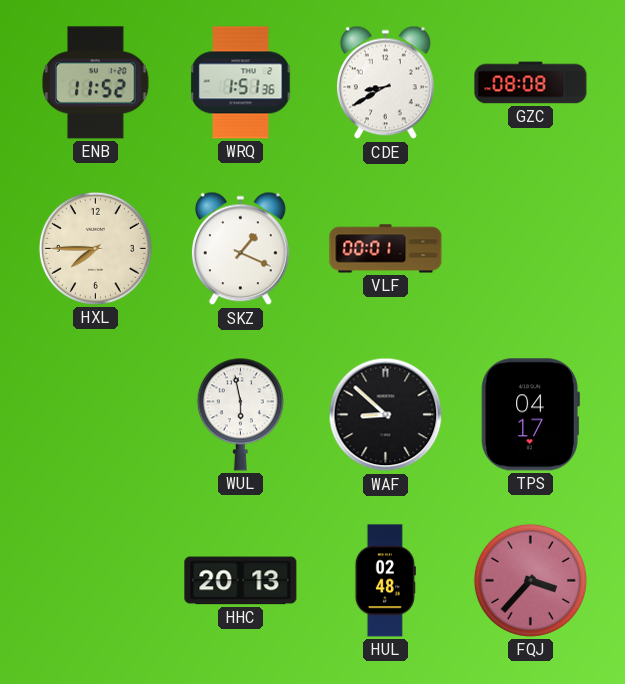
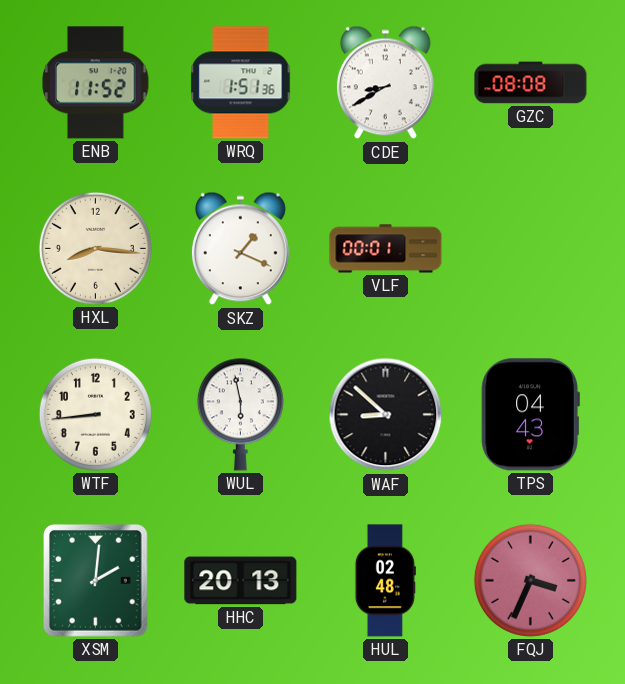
HXL: 7:45 -> 8:16
WTF: none -> 8:44
TPS: 04:17 -> 04:43
XSM: none -> 2:01
FQJ: 3:37 -> 3:34
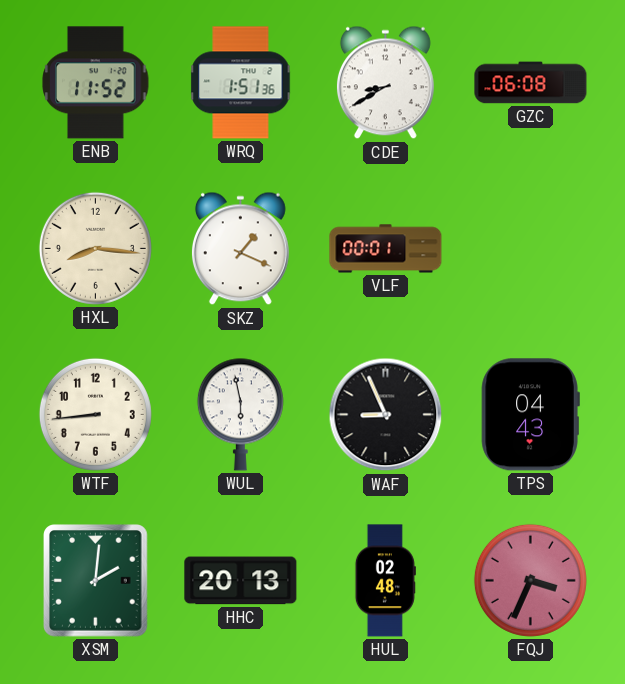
GZC: 08:08 -> 06:08
WAF: 8:52 -> 8:56
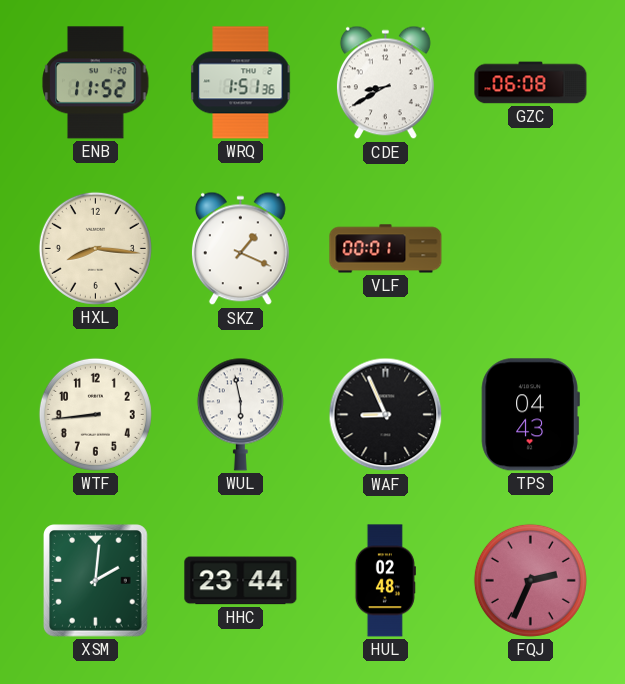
HHC: 20:13 -> 23:44
FQJ: 3:34 -> 2:34
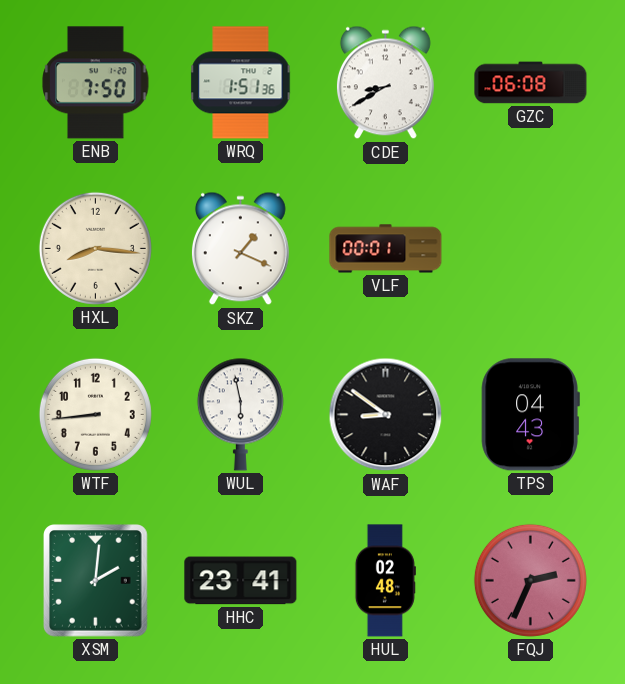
ENB: 11:52 -> 7:50
WAF: 8:56 -> 8:51
HHC: 23:44 -> 23:41
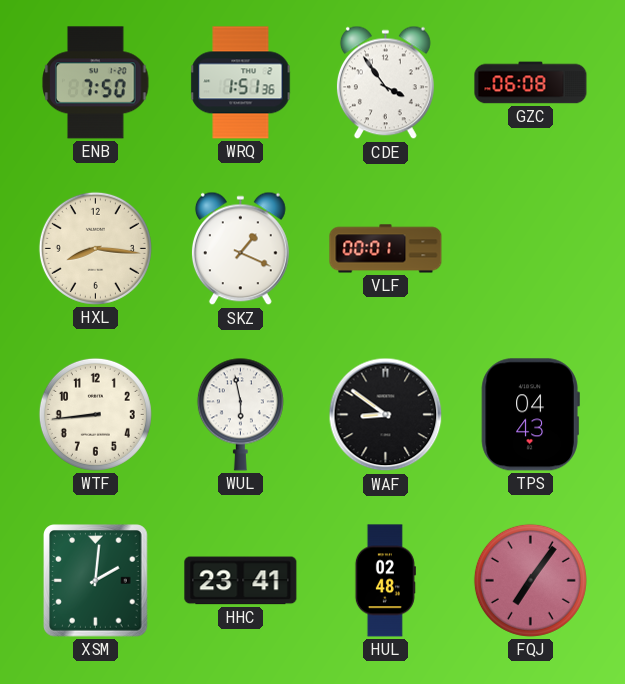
CDE: 8:40 -> 3:54
FQJ: 2:34 -> 7:06
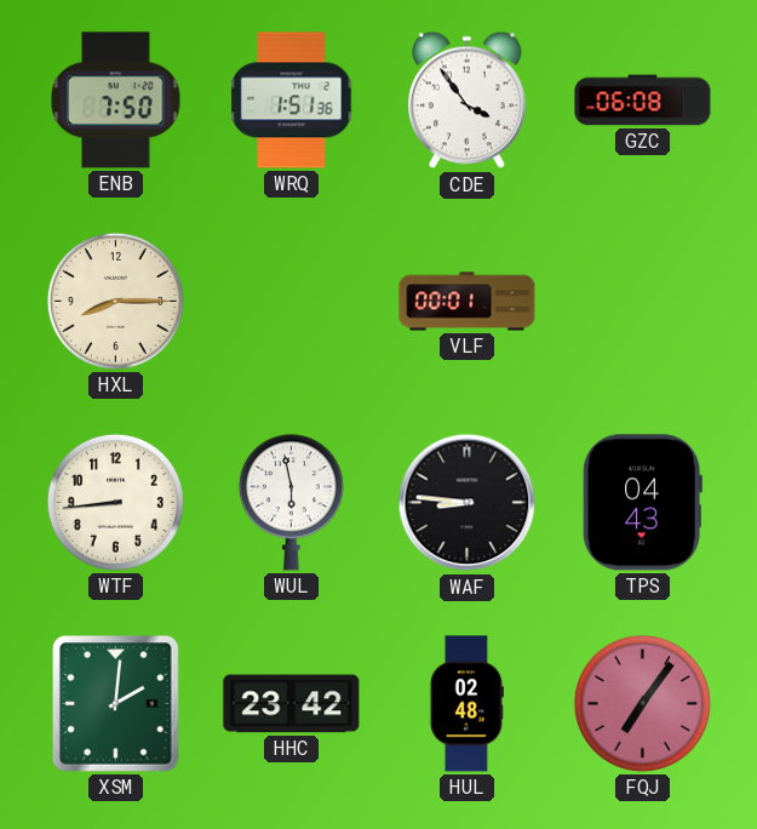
HXL: 8:16 -> 8:15
SKZ: 1:19 -> none
WAF: 8:51 -> 8:46
HHC: 23:41 -> 23:42
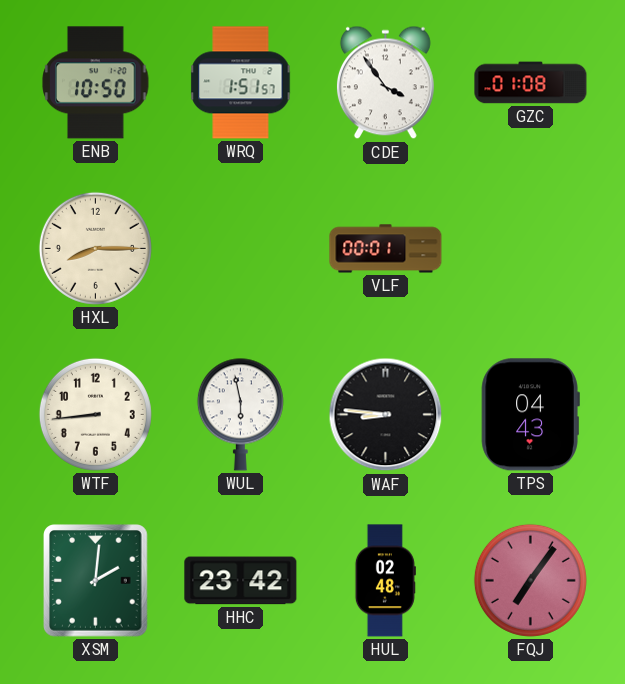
ENB: 7:50 -> 10:50
WRQ: 1:51:36 -> 1:51:57
GZC: 06:08 -> 01:08
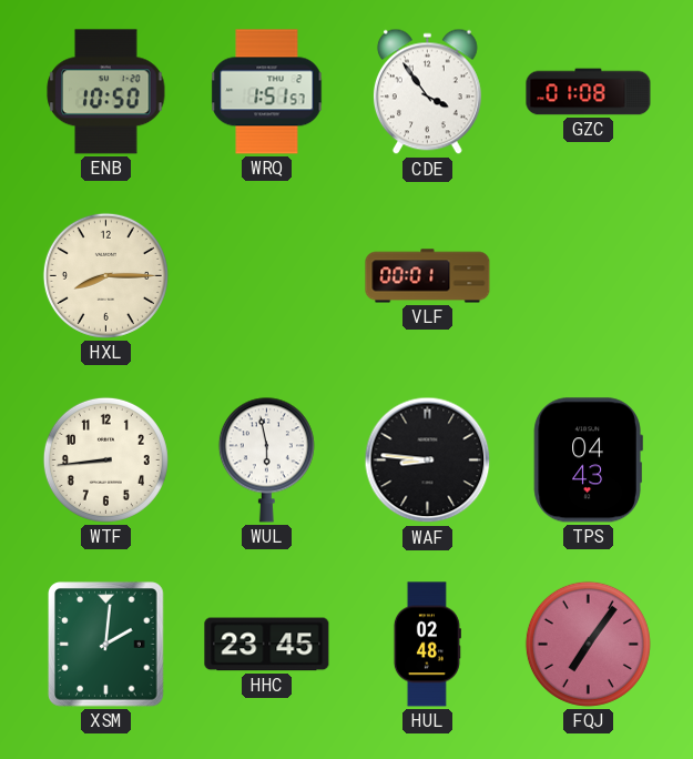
HHC: 23:42 -> 23:45
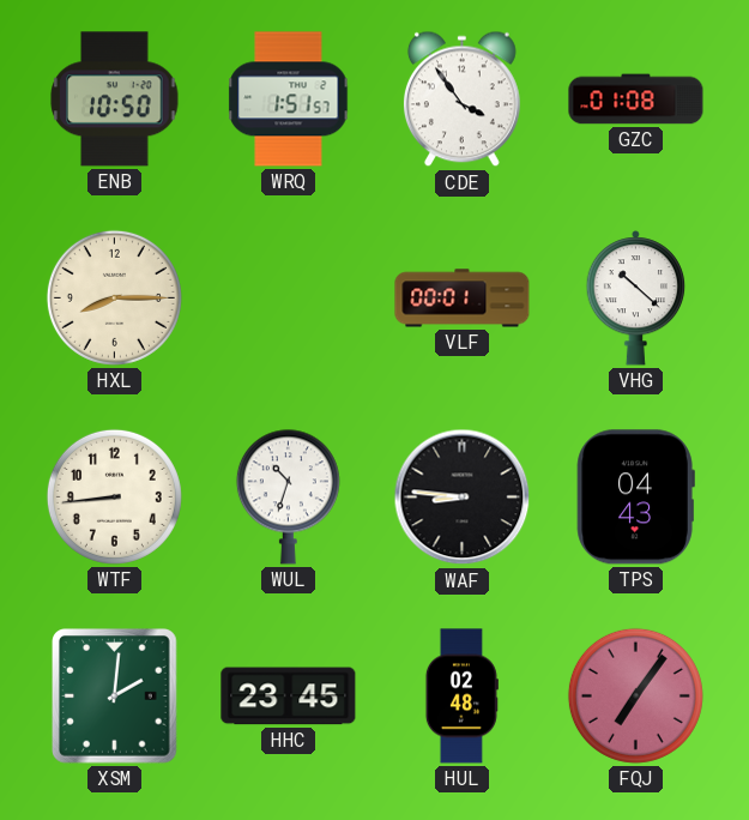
VHG: none -> 10:22
WUL: 5:58 -> 10:33
